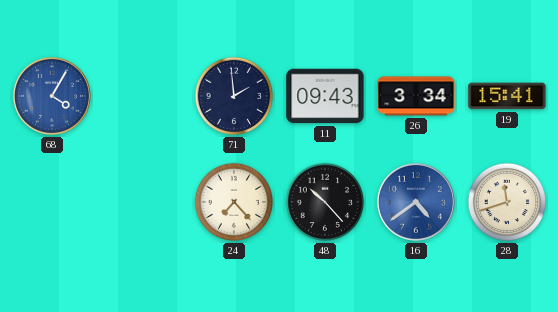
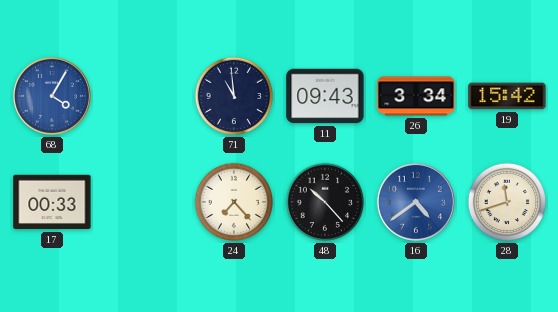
71: 1:59 -> 10:59
19: 15:41 -> 15:42
17: none -> 00:33
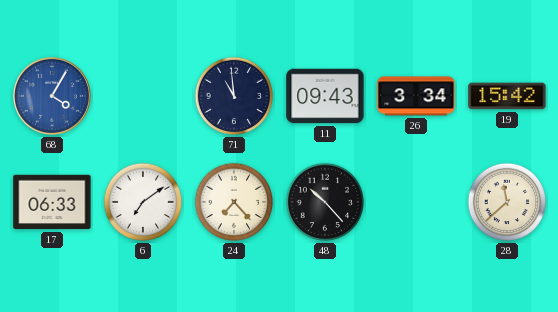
17: 00:33 -> 06:33
6: none -> 7:09
16: 4:39 -> none
28: 11:42 -> 11:38
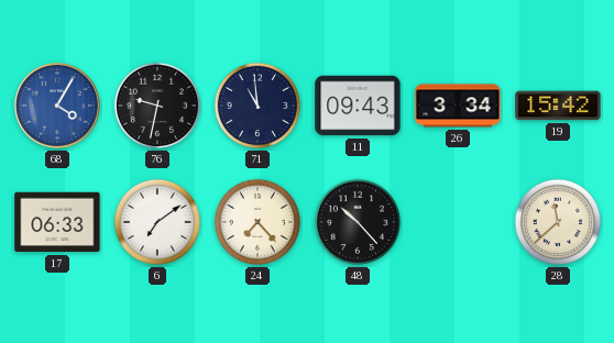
76: none -> 9:32
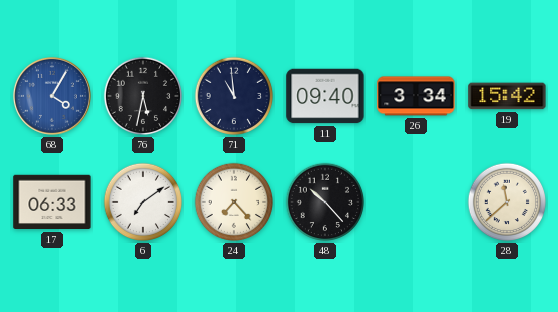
76: 9:32 -> 5:32
11: 09:43 -> 09:40
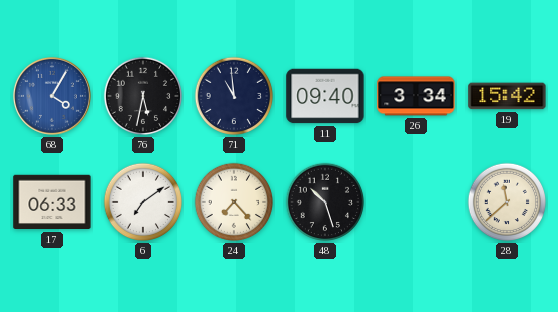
48: 10:23 -> 10:27
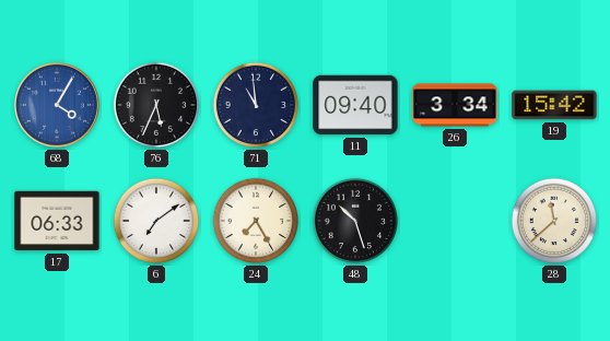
76: 5:32 -> 5:34
24: 7:23 -> 7:25
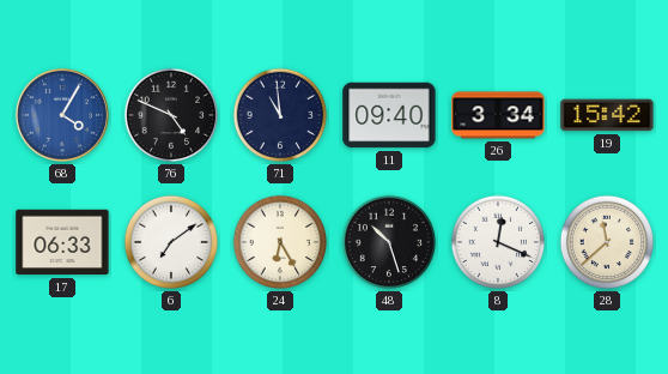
76: 5:34 -> 4:49
24: 7:25 -> 6:25
8: none -> 12:19
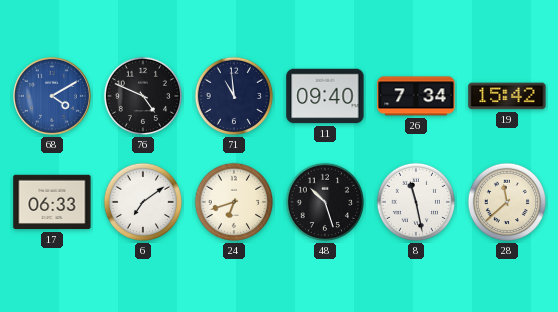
68: 4:05 -> 4:10
26: 3:34 -> 7:34
24: 6:25 -> 6:42
8: 12:19 -> 11:28
